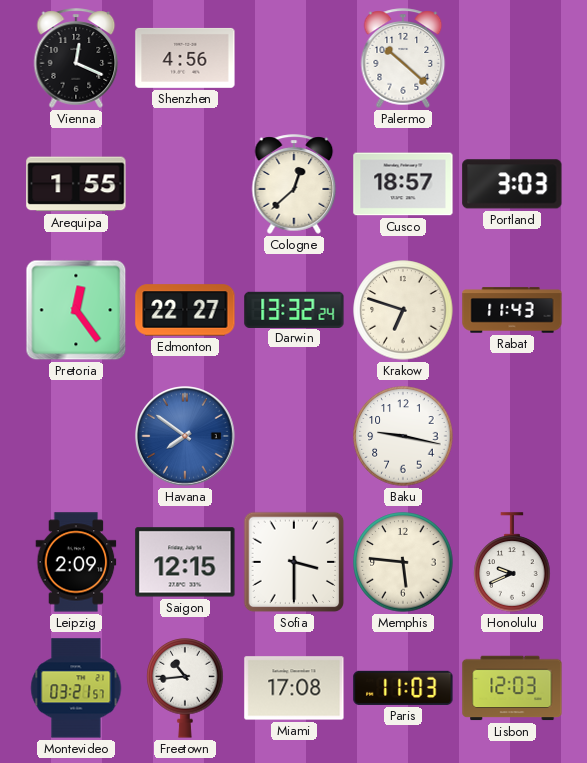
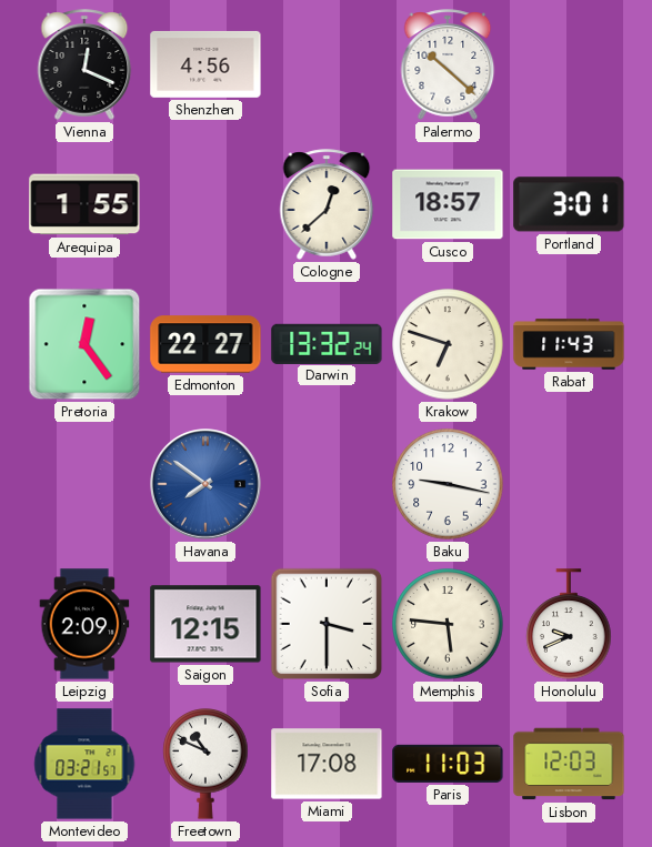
Portland: 3:03 -> 3:01
Freetown: 10:44 -> 10:49
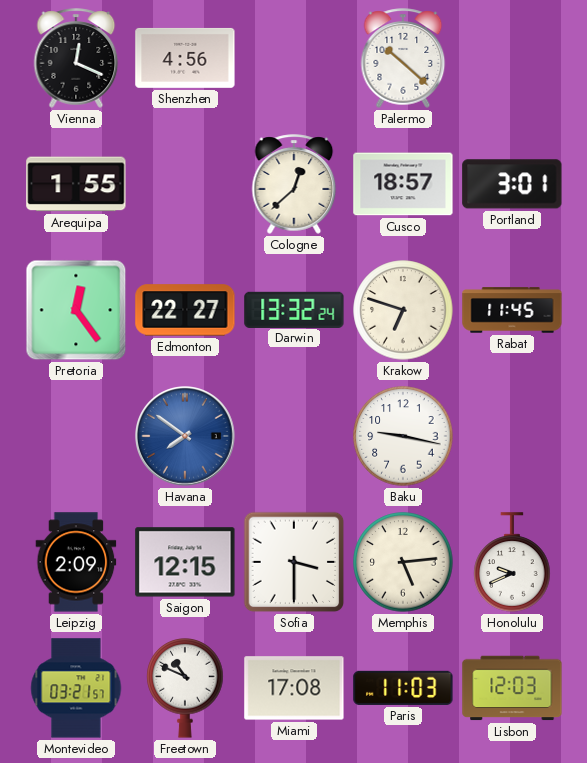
Rabat: 11:43 -> 11:45
Memphis: 5:46 -> 5:14
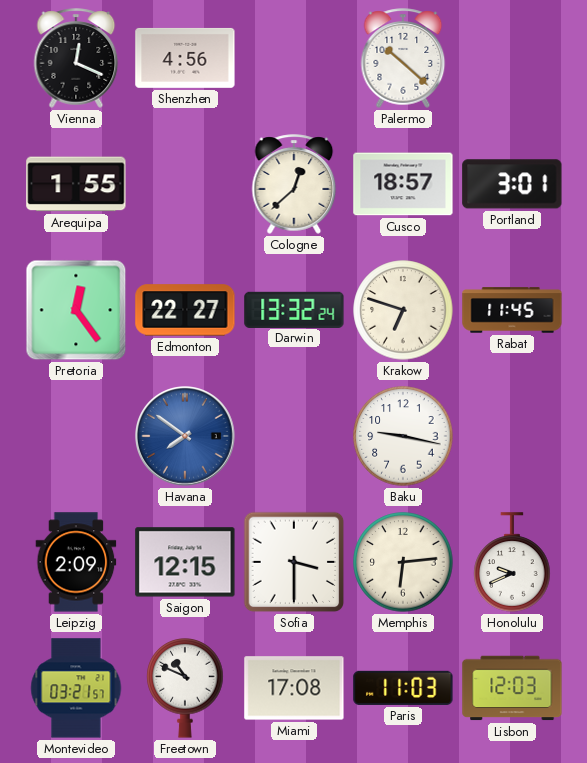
Memphis: 5:14 -> 6:14
